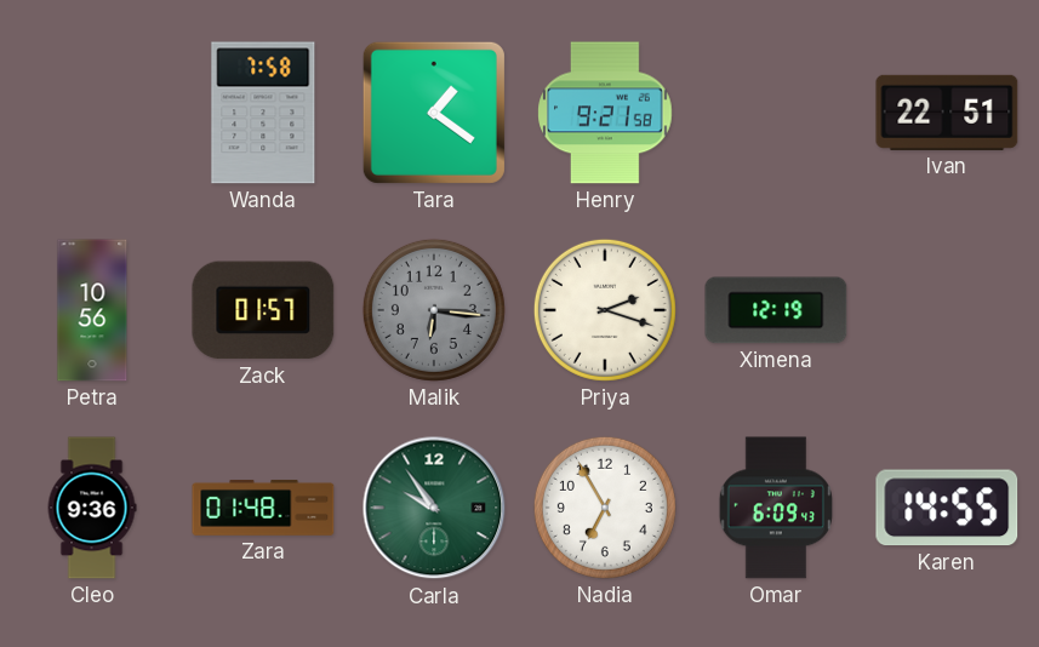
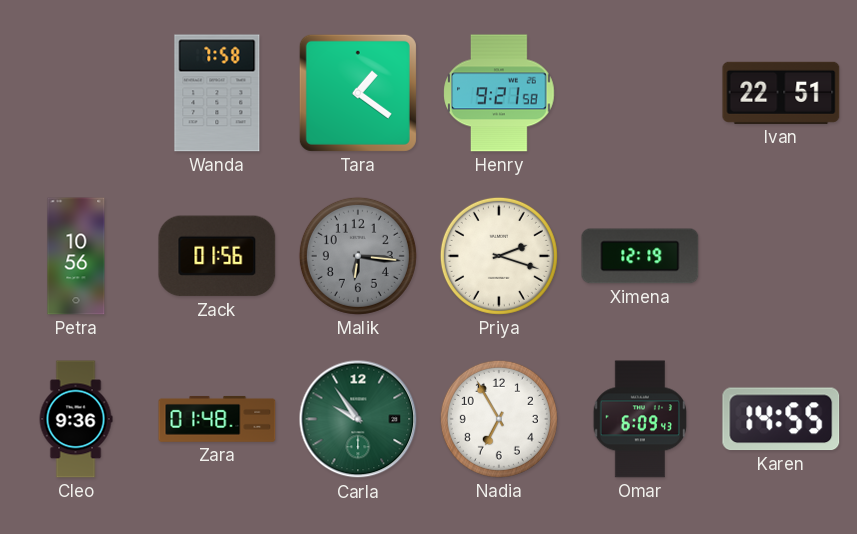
Zack: 01:57 -> 01:56
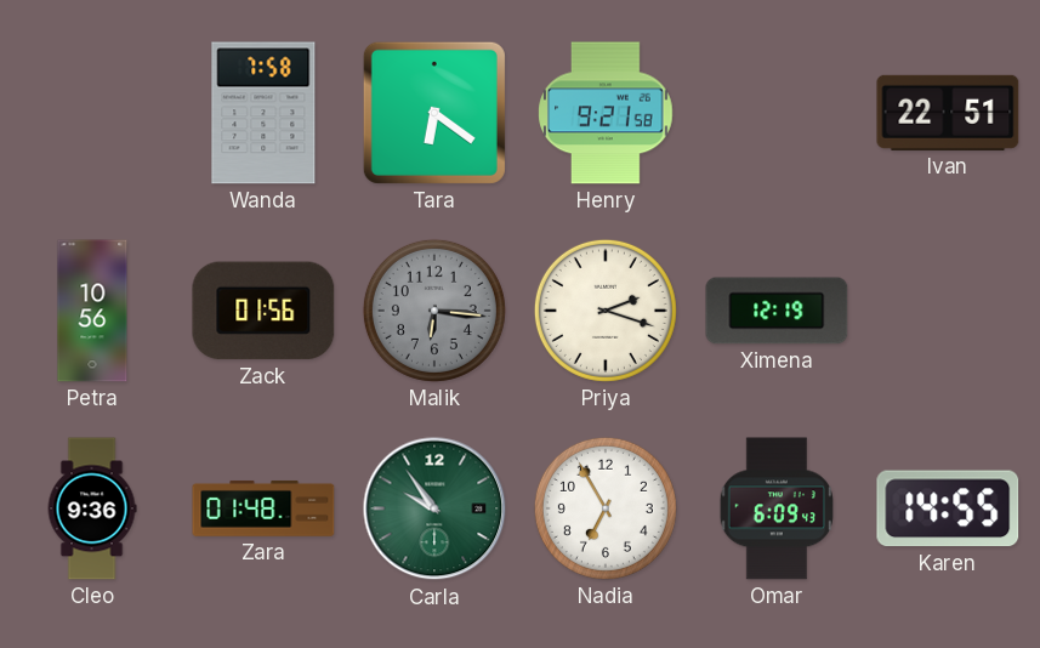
Tara: 1:21 -> 6:21
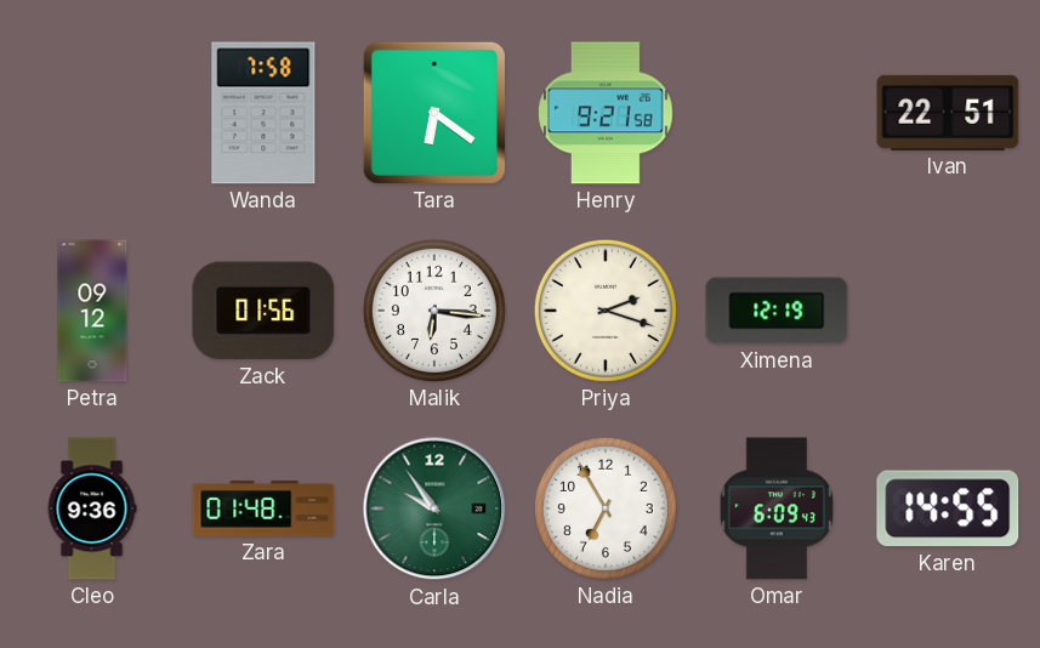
Petra: 10:56 -> 09:12
Malik dial: grey -> white
